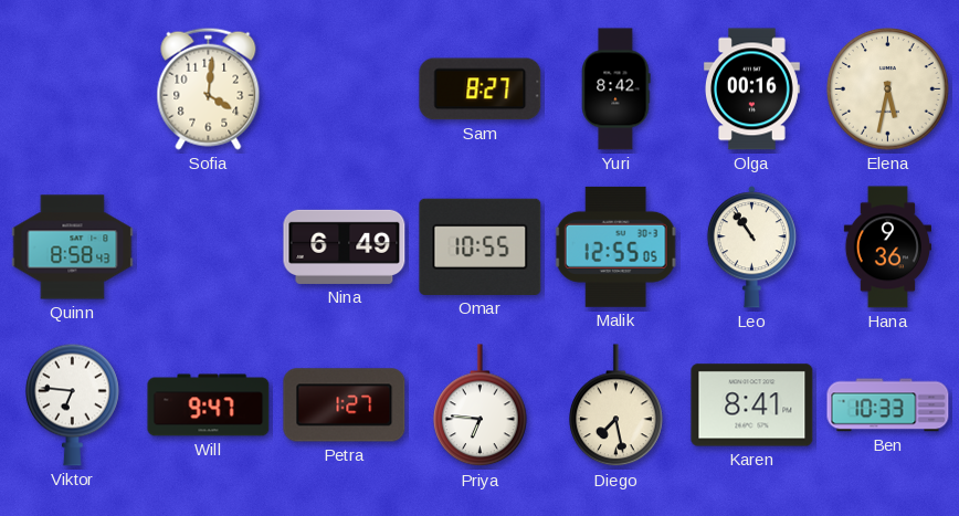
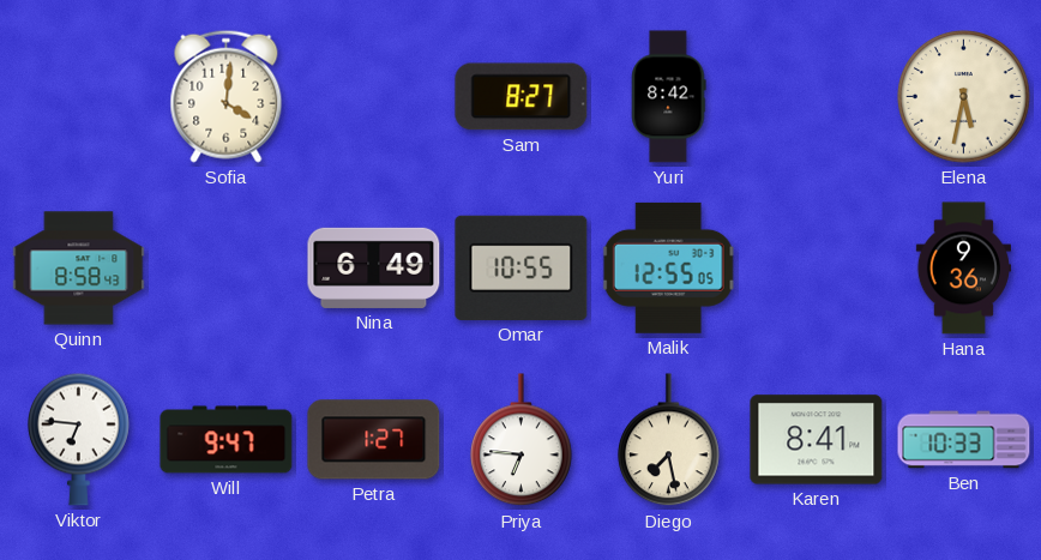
Olga: 00:16 -> none
Leo: 10:54 -> none
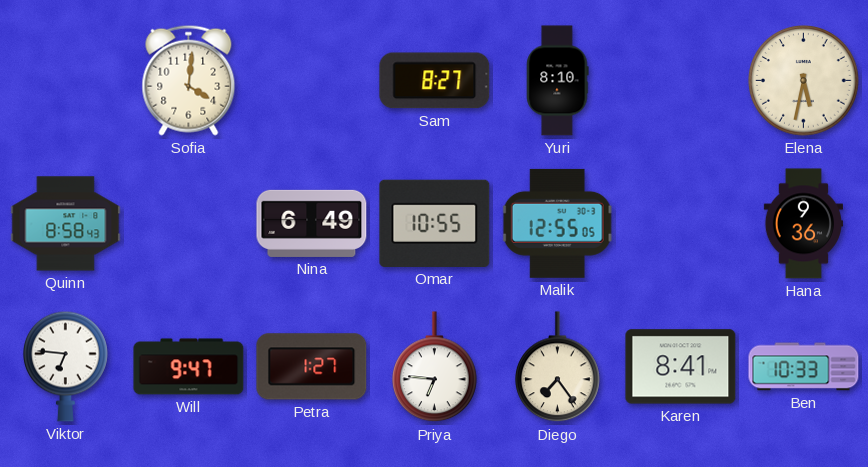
Yuri: 8:42 -> 8:10
Diego: 7:28 -> 7:24
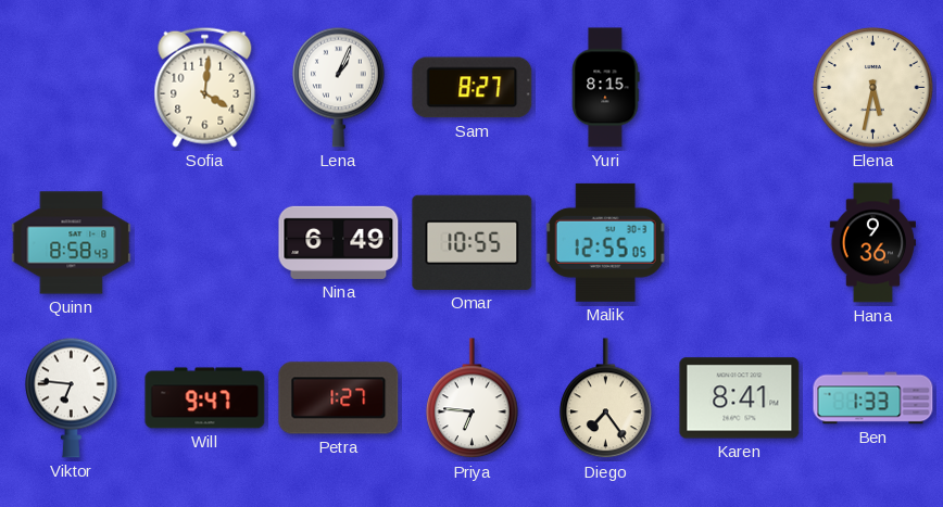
Lena: none -> 1:04
Yuri: 8:10 -> 8:15
Ben: 10:33 -> 1:33
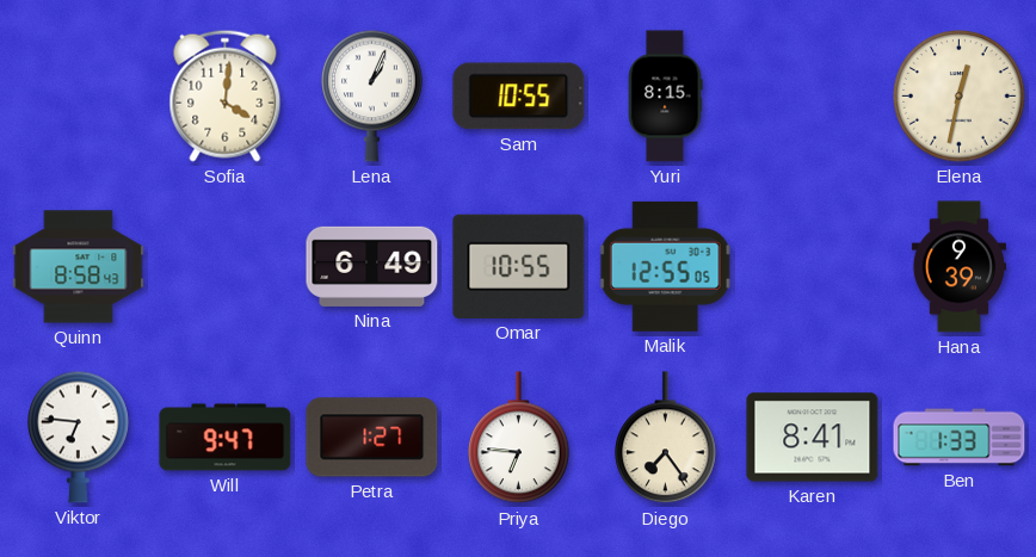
Sam: 8:27 -> 10:55
Elena: 5:32 -> 12:32
Hana: 9:36 -> 9:39
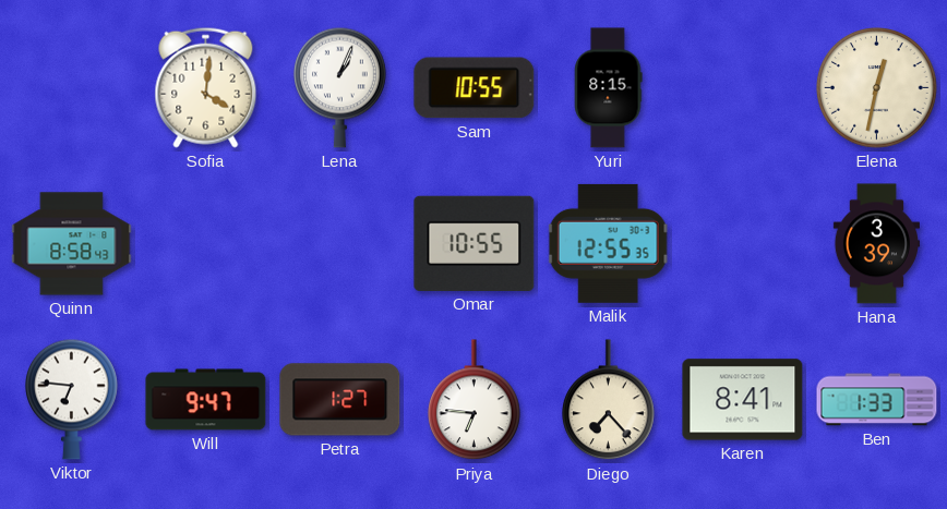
Nina: 6:49 -> none
Malik: 12:55:05 -> 12:55:35
Hana: 9:39 -> 3:39
Diego: 7:24 -> 7:23
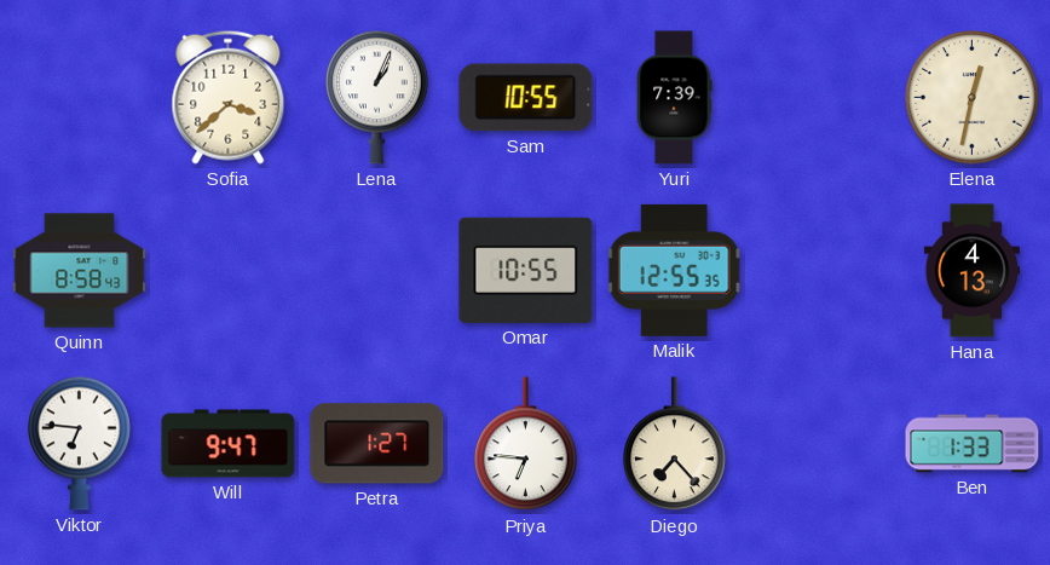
Sofia: 4:01 -> 3:38
Yuri: 8:15 -> 7:39
Hana: 3:39 -> 4:13
Karen: 8:41 -> none
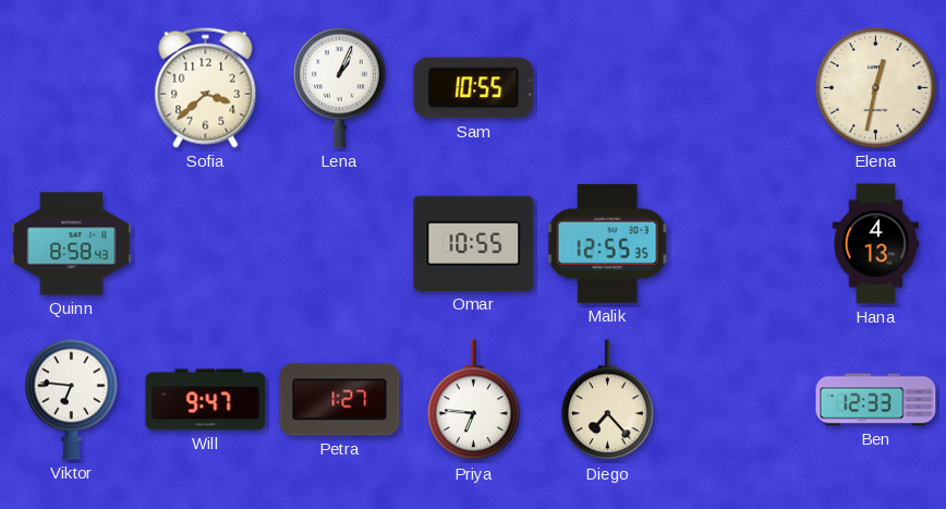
Yuri: 7:39 -> none
Ben: 1:33 -> 12:33
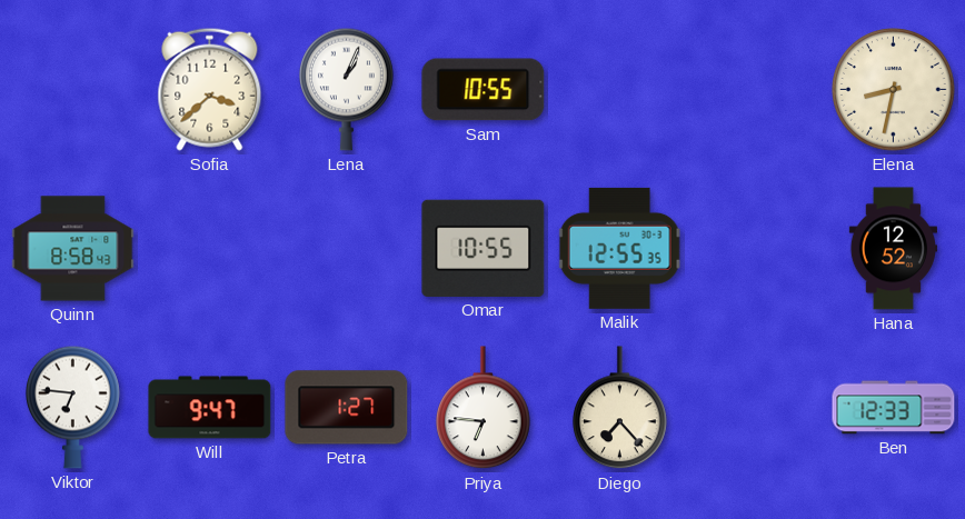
Elena: 12:32 -> 8:32
Hana: 4:13 -> 12:52
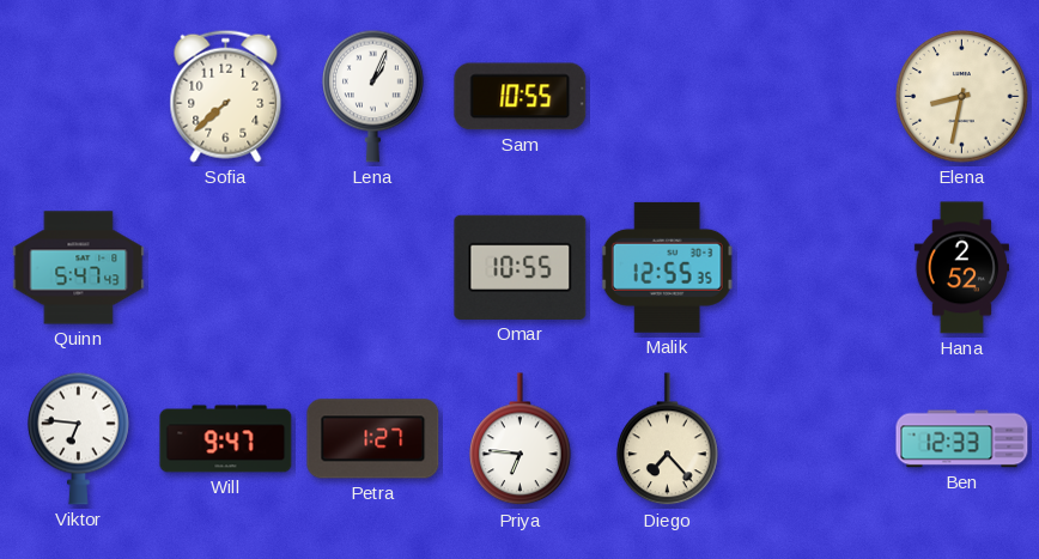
Sofia: 3:38 -> 7:38
Quinn: 8:58 -> 5:47
Hana: 12:52 -> 2:52
